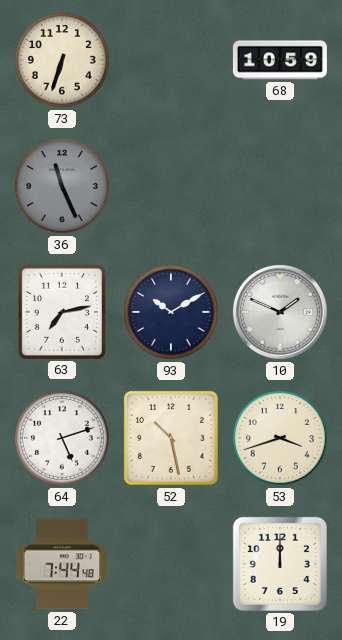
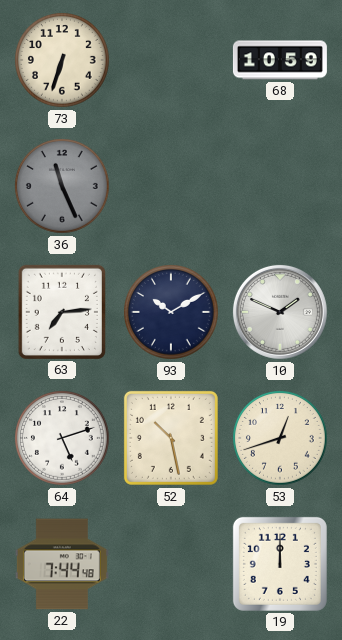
63: 7:13 -> 7:14
53: 3:42 -> 12:42
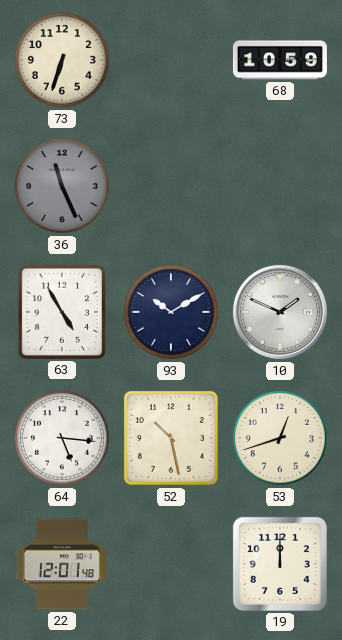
63: 7:14 -> 4:55
64: 5:12 -> 5:16
22: 7:44 -> 12:01
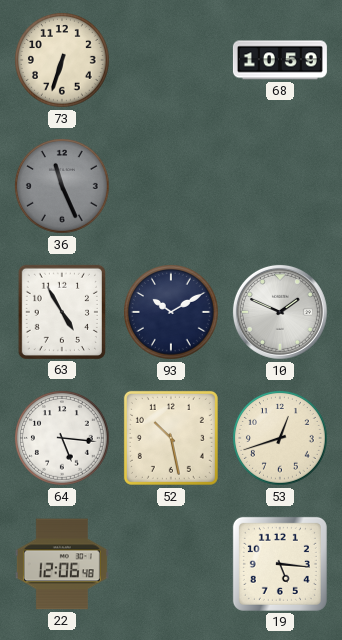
22: 12:01 -> 12:06
19: 12:00 -> 5:16
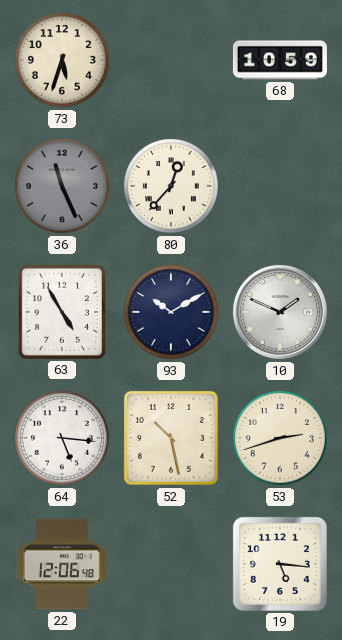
73: 6:33 -> 5:33
80: none -> 12:37
53: 12:42 -> 2:42
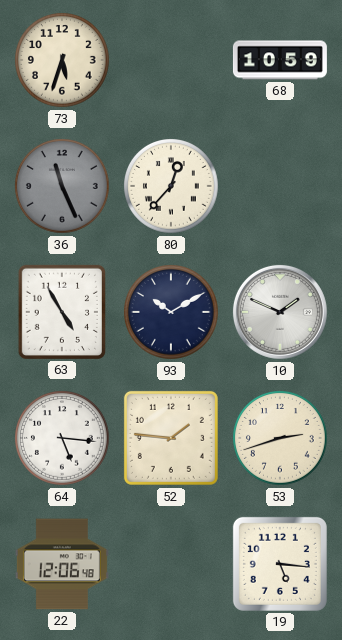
52: 10:28 -> 1:46
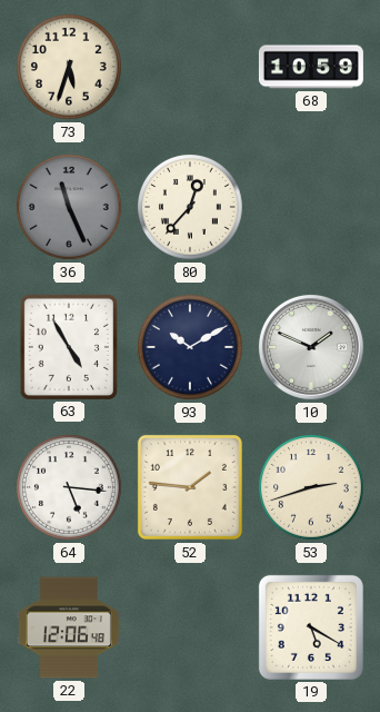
19: 5:16 -> 5:20
